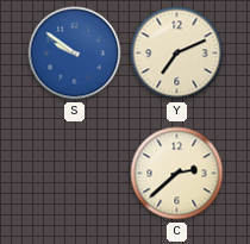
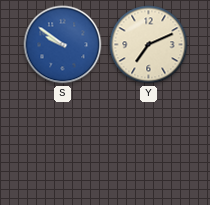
C: 2:38 -> none
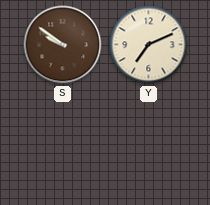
S dial: blue -> brown
